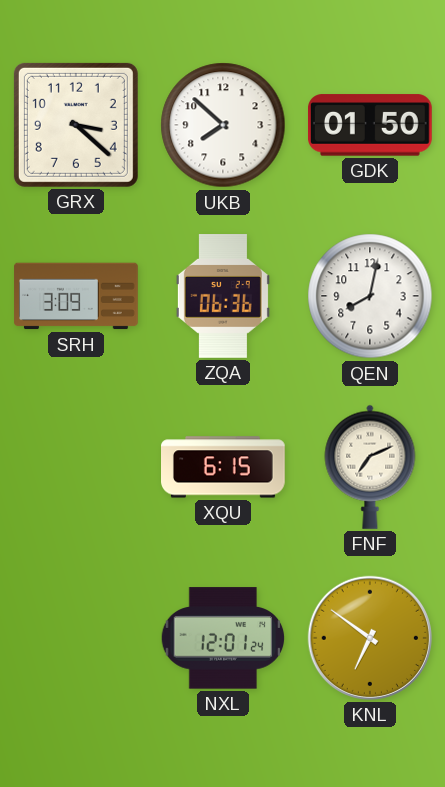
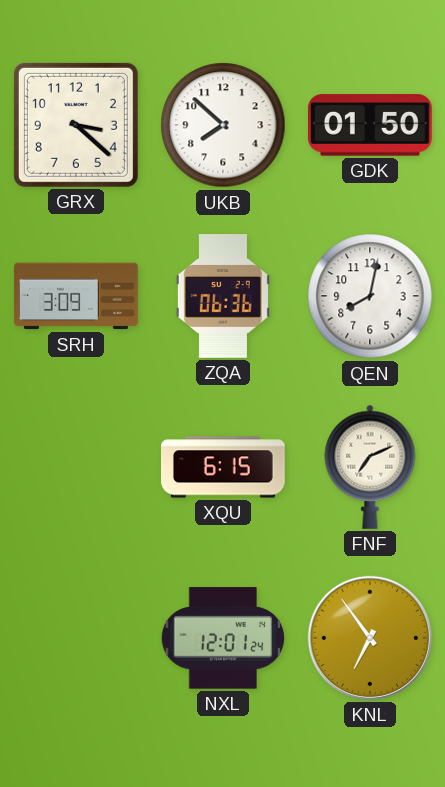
KNL: 6:51 -> 6:54
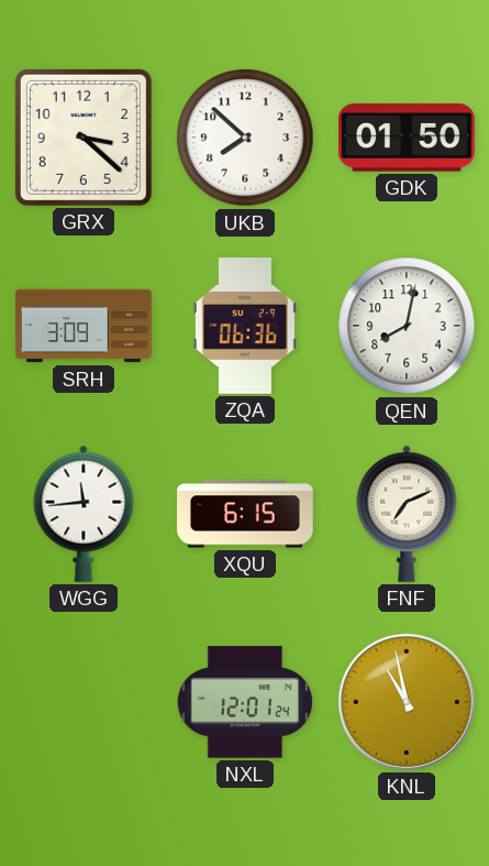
WGG: none -> 11:44
KNL: 6:54 -> 10:58
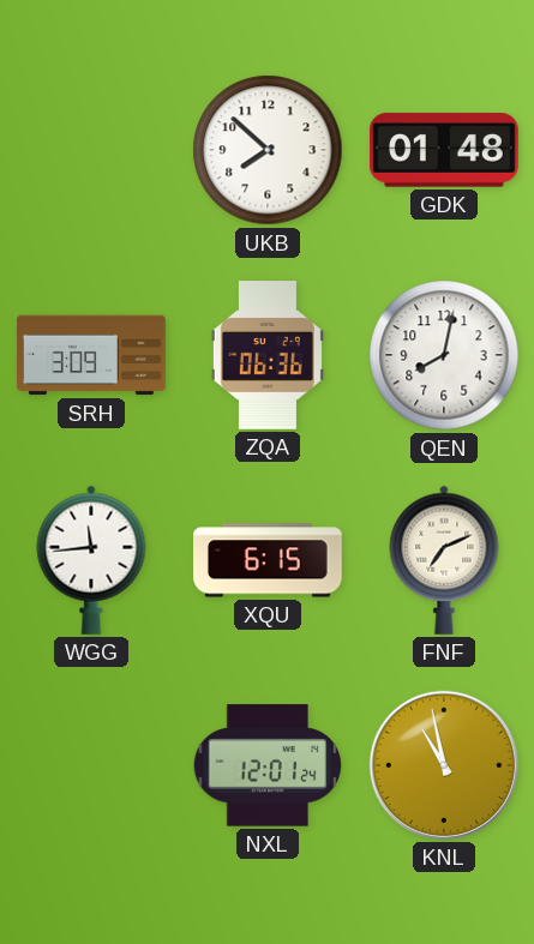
GRX: 3:22 -> none
GDK: 01:50 -> 01:48
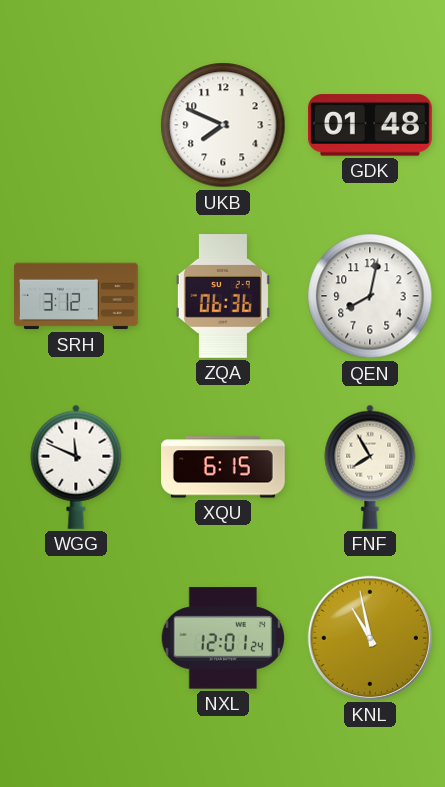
UKB: 7:52 -> 7:49
SRH: 3:09 -> 3:12
WGG: 11:44 -> 11:49
FNF: 7:11 -> 7:55
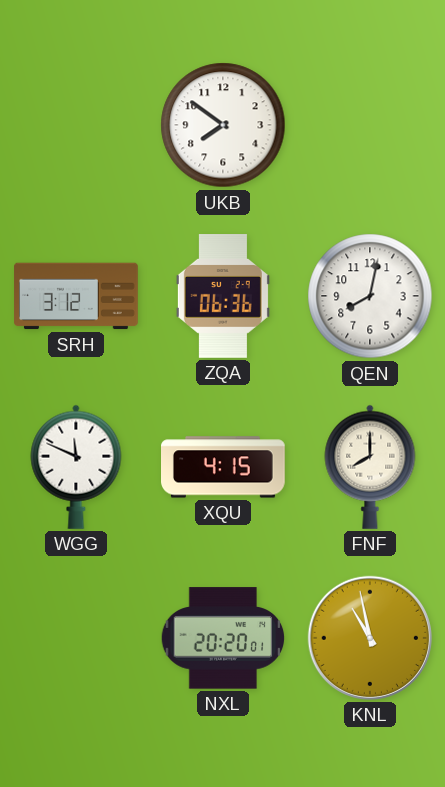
UKB: 7:49 -> 7:51
GDK: 01:48 -> none
XQU: 6:15 -> 4:15
FNF: 7:55 -> 8:00
NXL: 12:01 -> 20:20
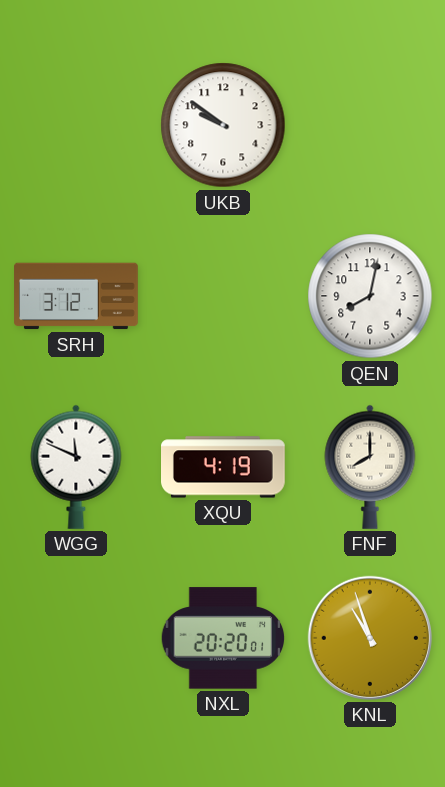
UKB: 7:51 -> 9:51
ZQA: 06:36 -> none
XQU: 4:15 -> 4:19
KNL: 10:58 -> 10:57
